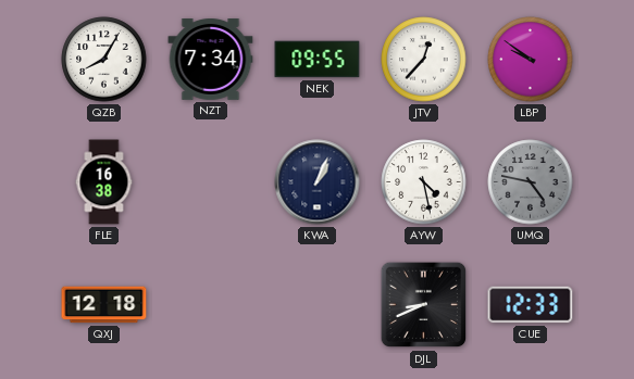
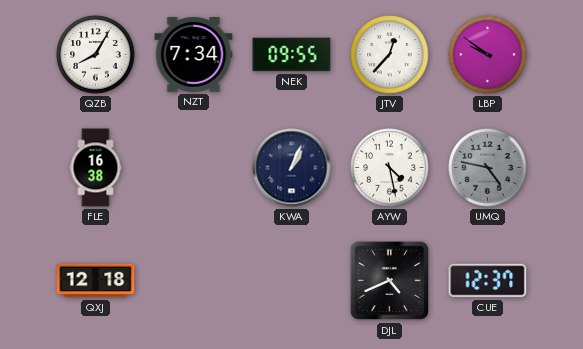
DJL: 8:41 -> 4:41
CUE: 12:33 -> 12:37
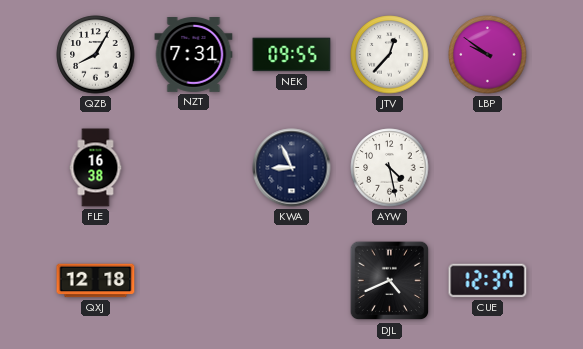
NZT: 7:34 -> 7:31
KWA: 1:04 -> 8:56
UMQ: 4:47 -> none
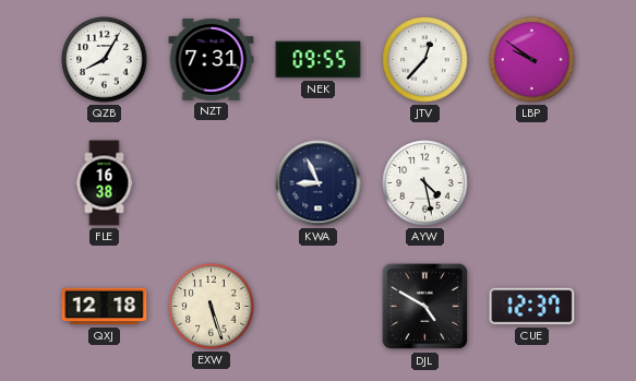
EXW: none -> 5:27
DJL: 4:41 -> 4:50
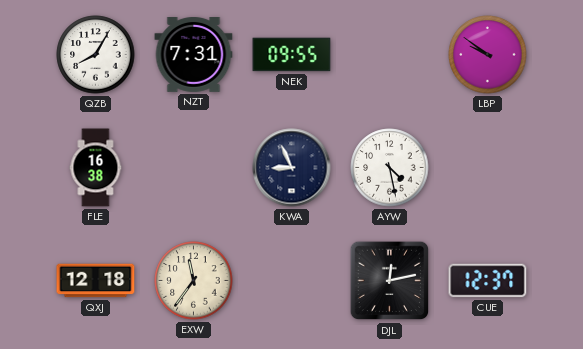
JTV: 12:37 -> none
EXW: 5:27 -> 11:36
DJL: 4:50 -> 12:13
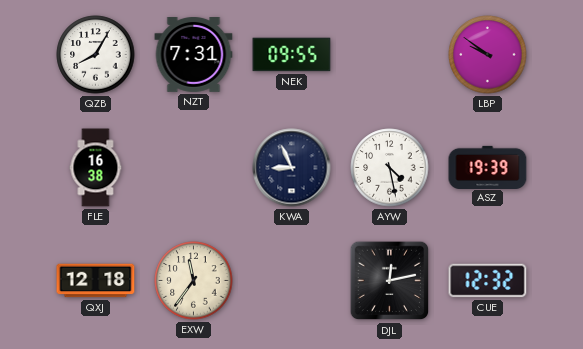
ASZ: none -> 19:39
CUE: 12:37 -> 12:32
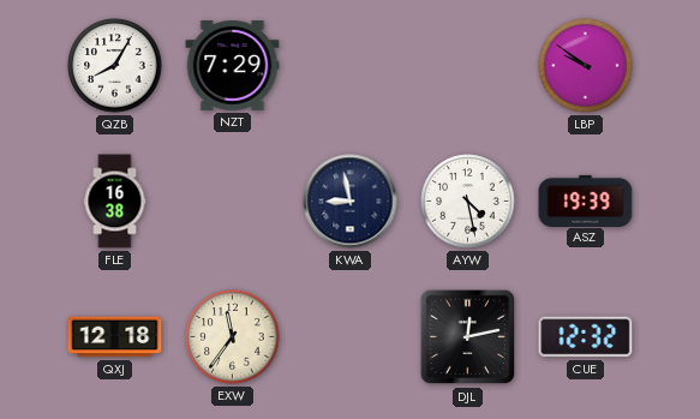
NZT: 7:31 -> 7:29
NEK: 09:55 -> none
KWA: 8:56 -> 8:58
